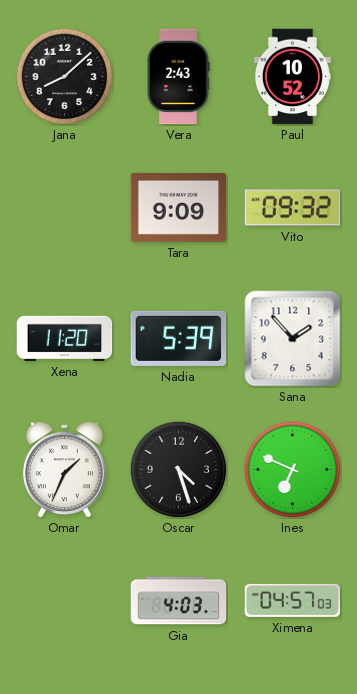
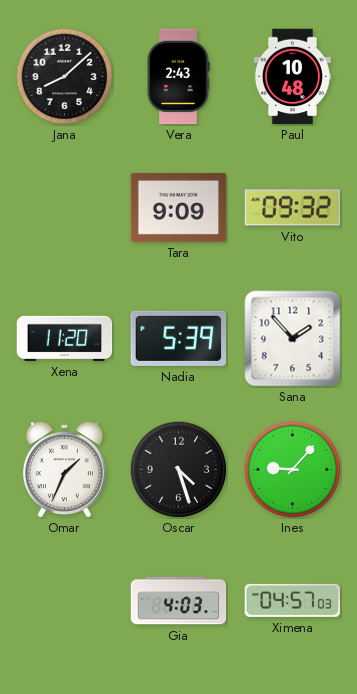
Paul: 10:52 -> 10:48
Ines: 6:49 -> 9:07
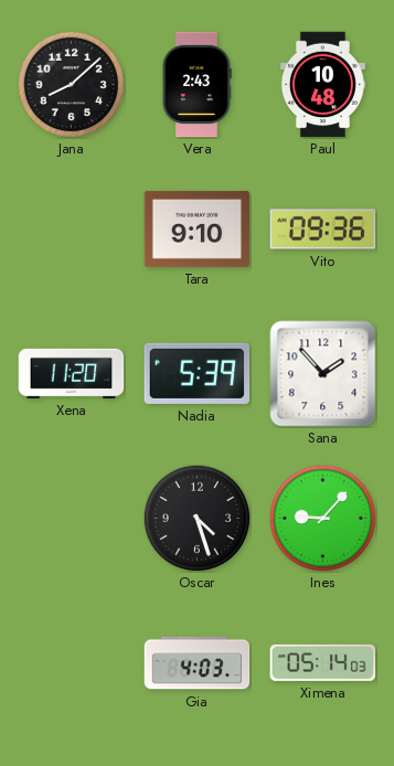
Tara: 9:09 -> 9:10
Vito: 09:32 -> 09:36
Omar: 1:34 -> none
Ximena: 04:57 -> 05:14
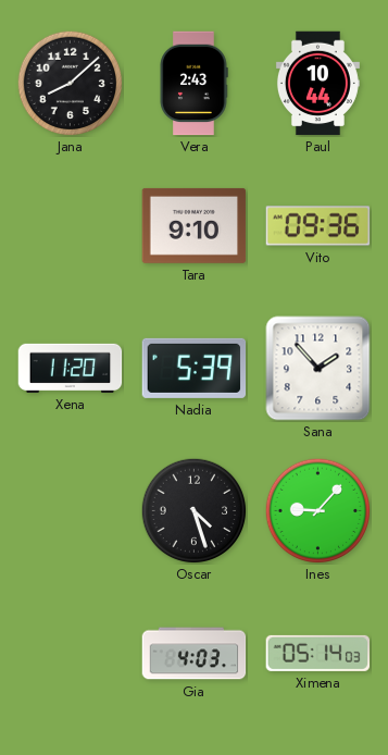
Paul: 10:48 -> 10:44
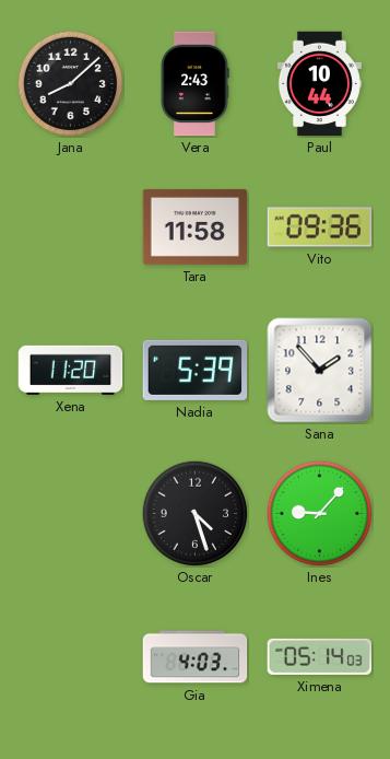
Tara: 9:10 -> 11:58
